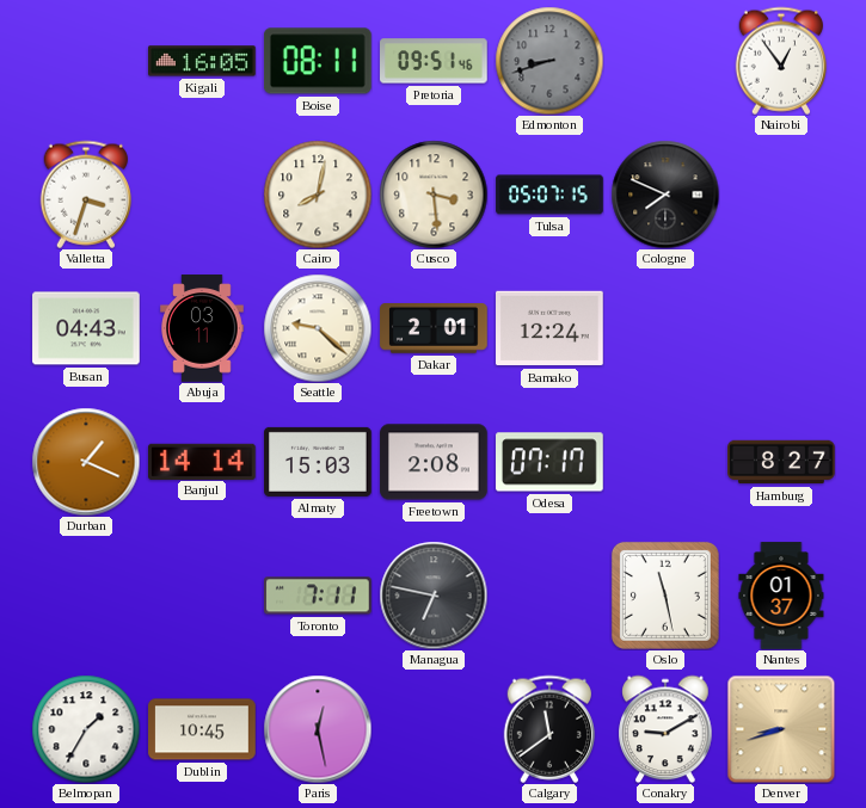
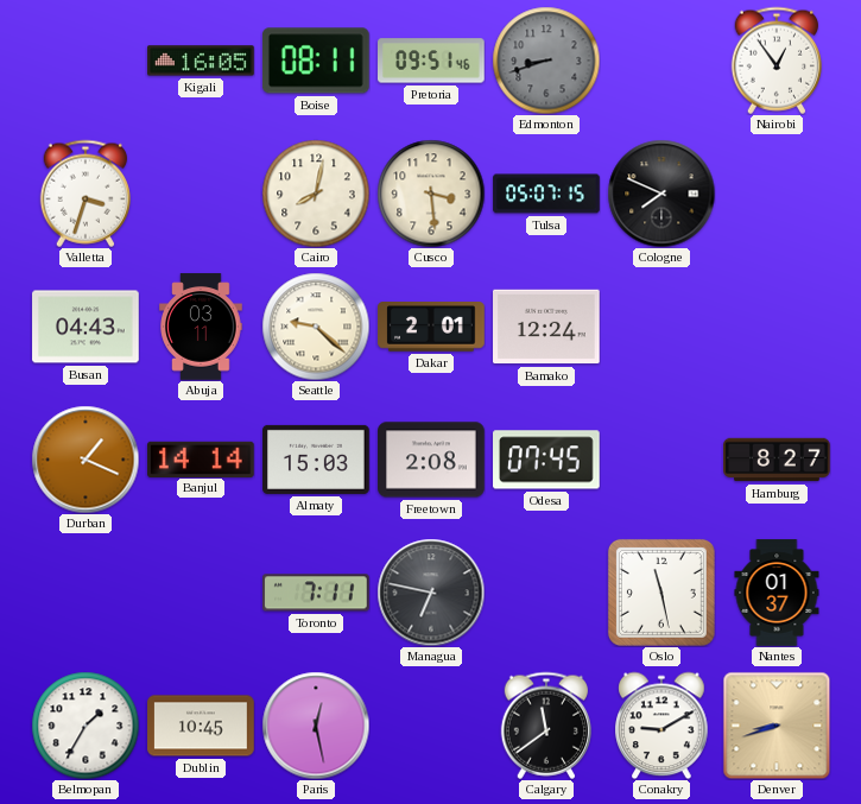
Odesa: 07:17 -> 07:45
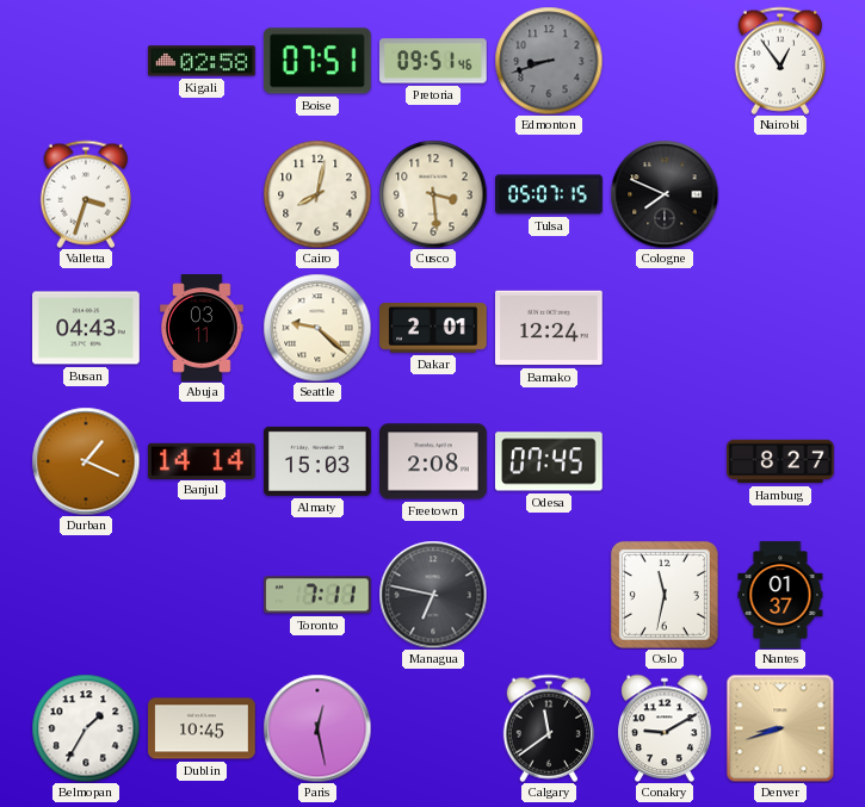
Kigali: 16:05 -> 02:58
Boise: 08:11 -> 07:51
Oslo: 11:28 -> 11:32
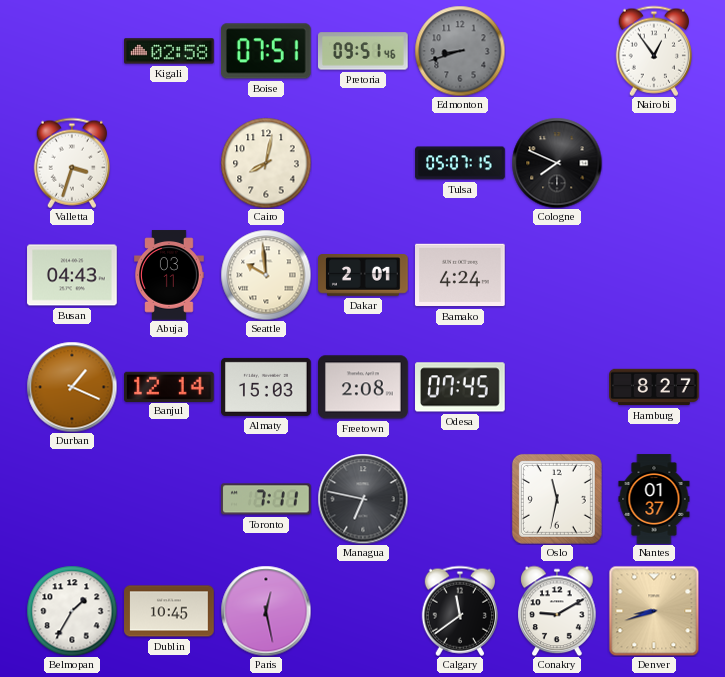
Cusco: 3:29 -> none
Seattle: 9:22 -> 9:59
Bamako: 12:24 -> 4:24
Banjul: 14:14 -> 12:14
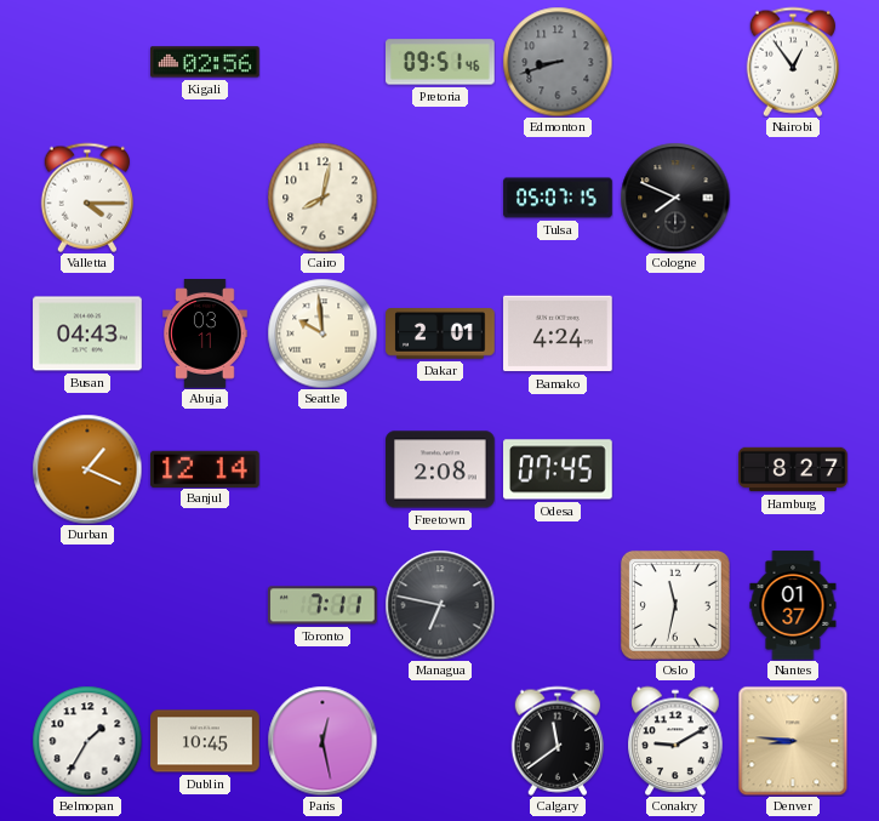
Kigali: 02:58 -> 02:56
Boise: 07:51 -> none
Valletta: 3:33 -> 4:15
Almaty: 15:03 -> none
Denver: 8:42 -> 8:46
